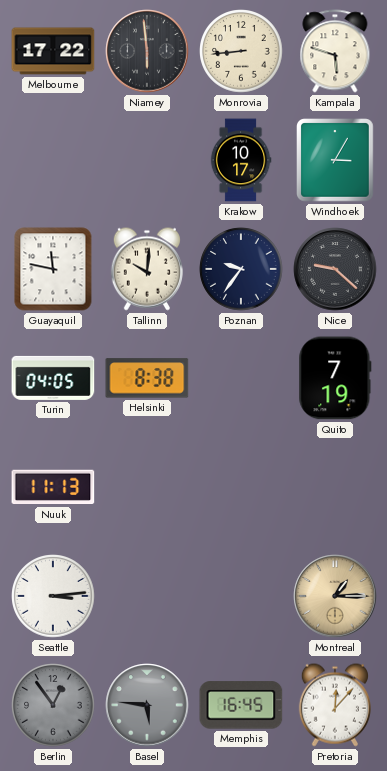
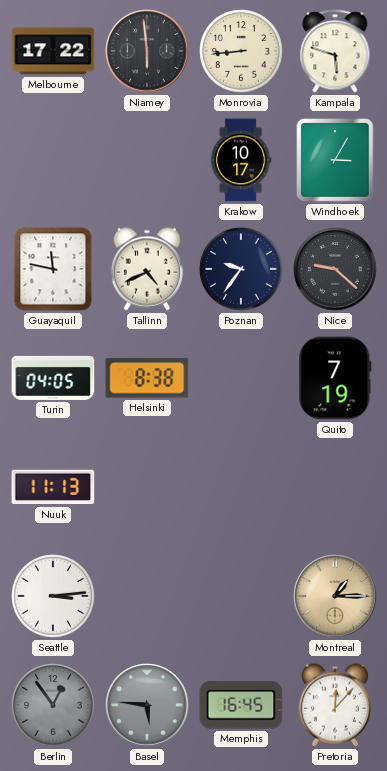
Tallinn: 10:01 -> 4:41
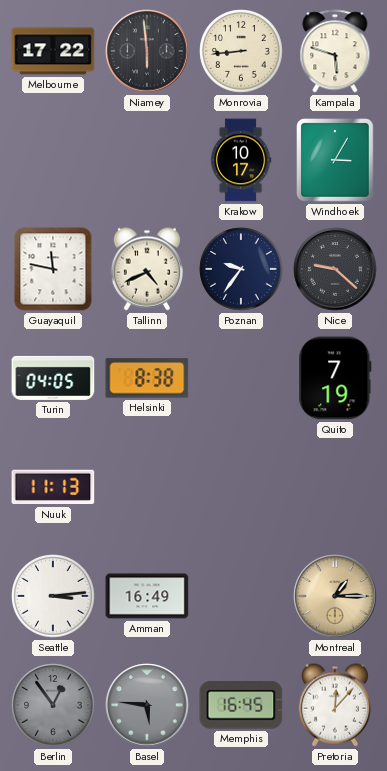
Amman: none -> 16:49
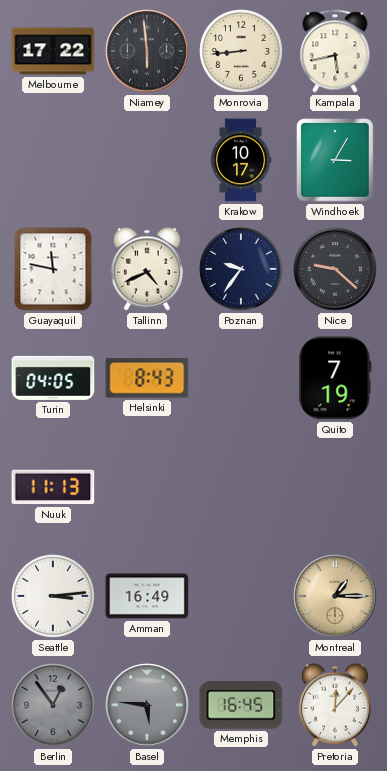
Kampala: 5:48 -> 5:43
Helsinki: 8:38 -> 8:43
